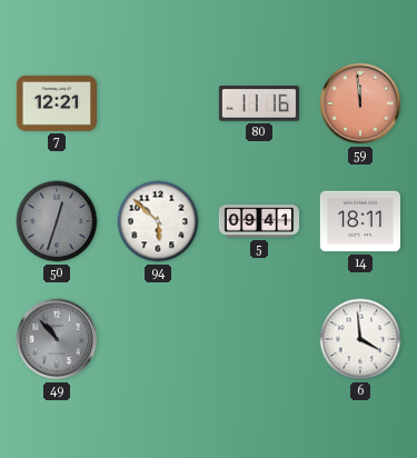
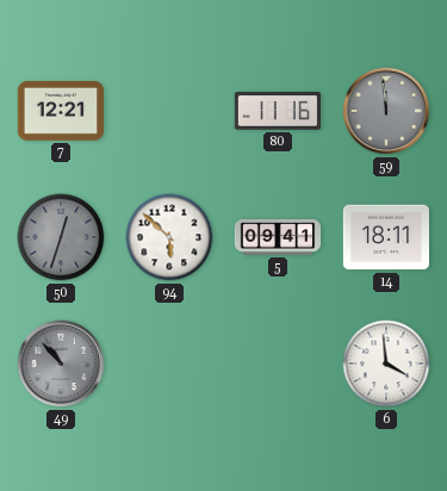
59 dial: salmon -> grey
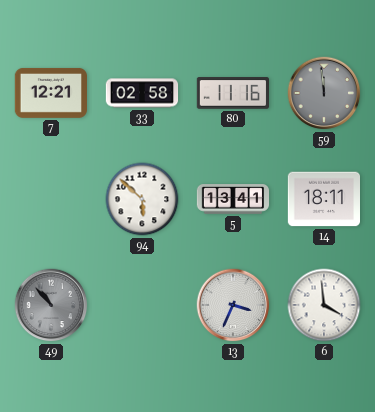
33: none -> 02:58
50: 12:33 -> none
5: 09:41 -> 13:41
13: none -> 3:34
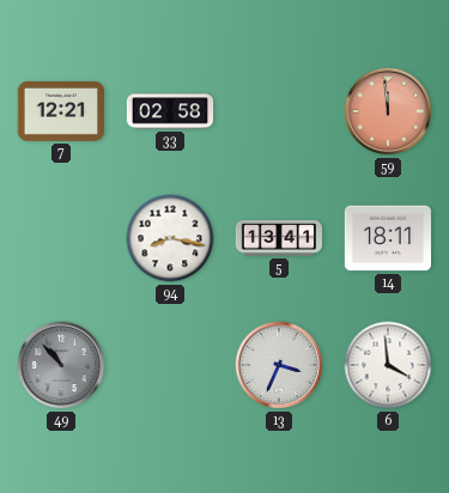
80: 11:16 -> none
59 dial: grey -> salmon
94: 5:52 -> 8:17
